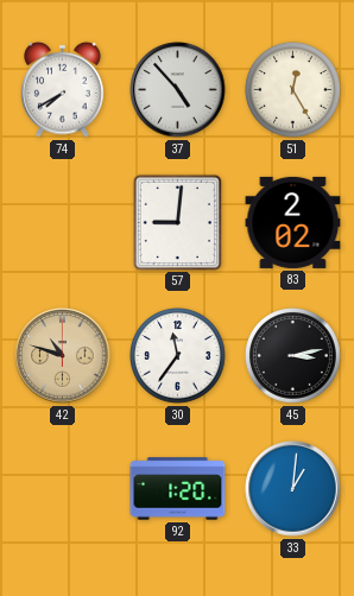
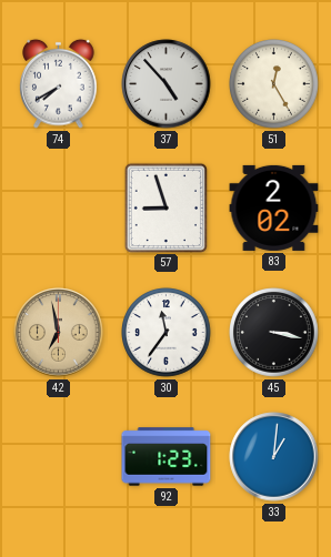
57: 9:01 -> 8:57
42: 10:48 -> 6:58
45: 3:13 -> 3:17
92: 1:20 -> 1:23
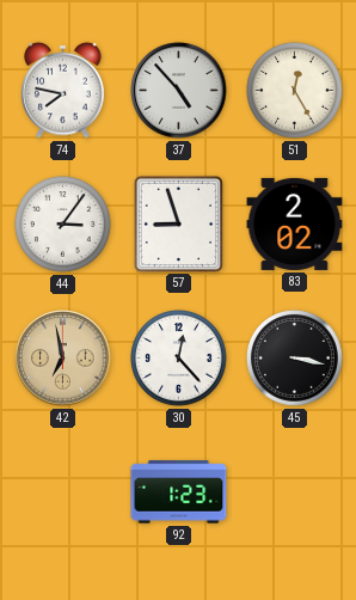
74: 7:40 -> 7:47
44: none -> 3:06
30: 11:36 -> 12:23
33: 1:01 -> none
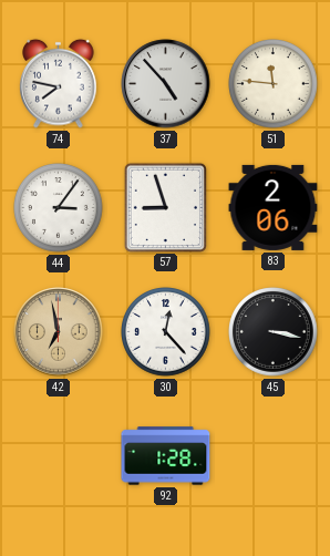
51: 12:25 -> 11:46
83: 2:02 -> 2:06
92: 1:23 -> 1:28
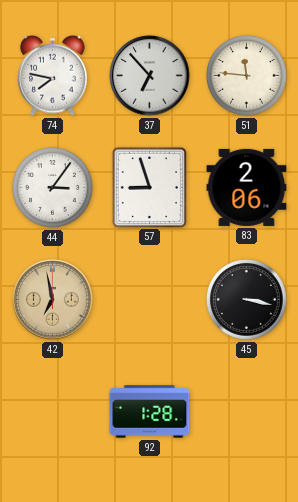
37: 4:53 -> 6:53
30: 12:23 -> none
